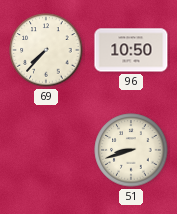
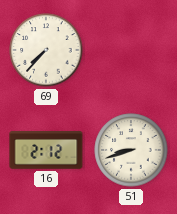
96: 10:50 -> none
16: none -> 2:12
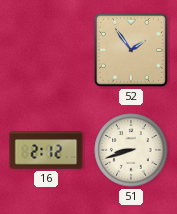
69: 7:37 -> none
52: none -> 1:54
